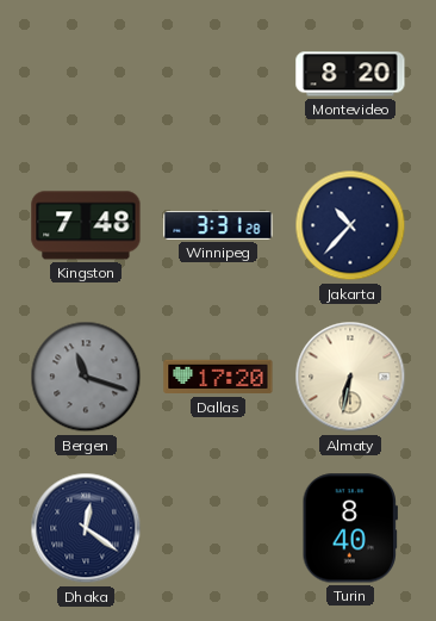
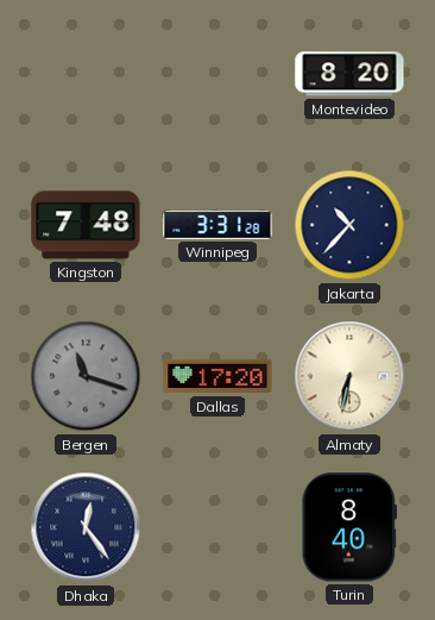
Dhaka: 12:21 -> 12:24
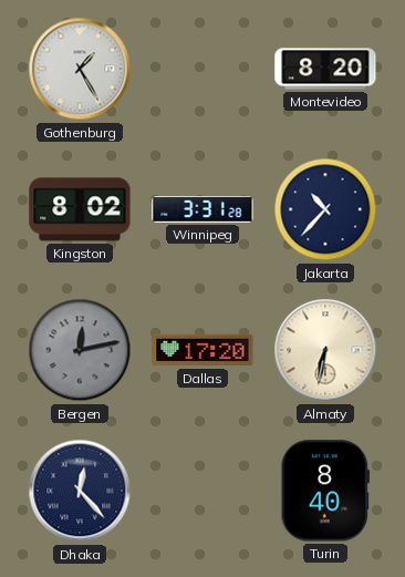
Gothenburg: none -> 1:25
Kingston: 7:48 -> 8:02
Bergen: 11:18 -> 12:13
Dhaka: 12:24 -> 12:23
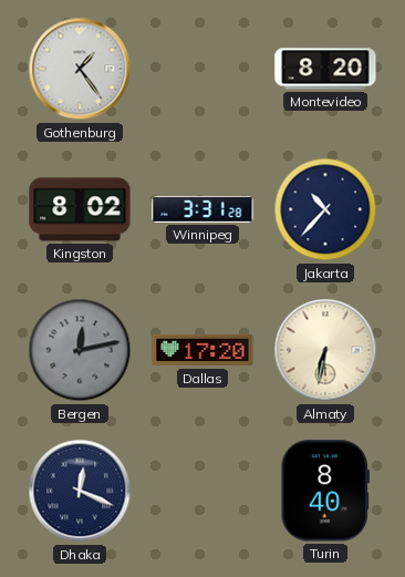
Gothenburg: 1:25 -> 1:24
Dhaka: 12:23 -> 12:19
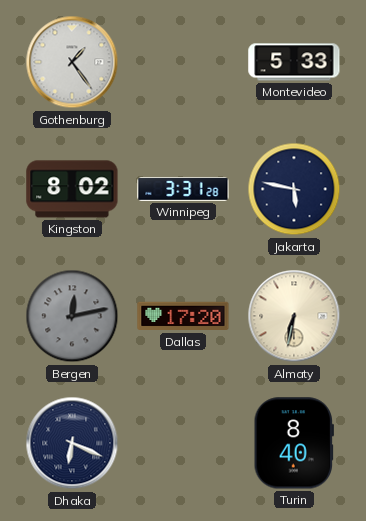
Montevideo: 8:20 -> 5:33
Jakarta: 10:37 -> 5:47
Dhaka: 12:19 -> 6:19
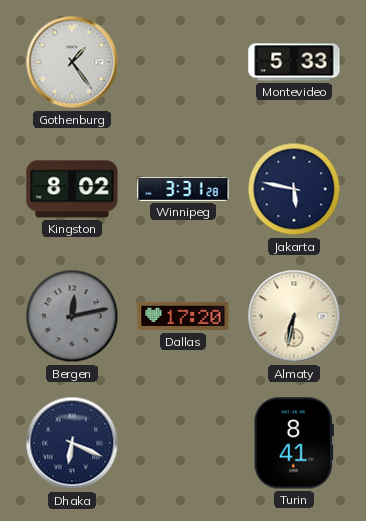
Turin: 8:40 -> 8:41
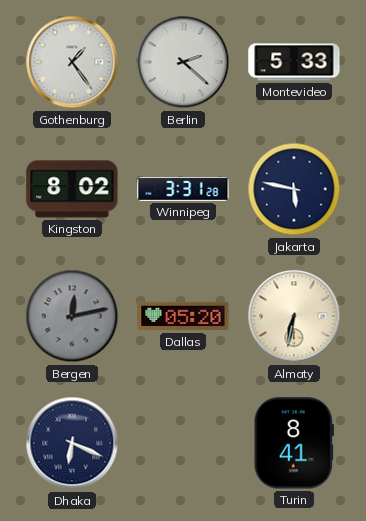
Berlin: none -> 2:22
Dallas: 17:20 -> 05:20
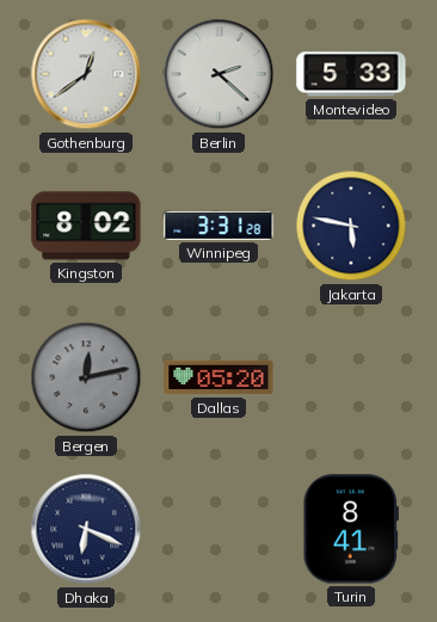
Gothenburg: 1:24 -> 12:39
Almaty: 6:32 -> none
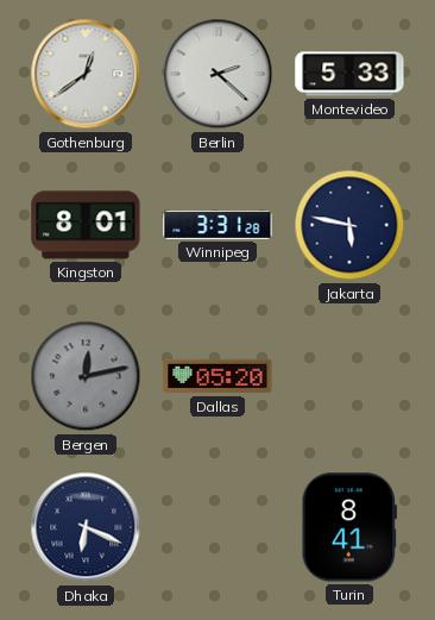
Kingston: 8:02 -> 8:01
